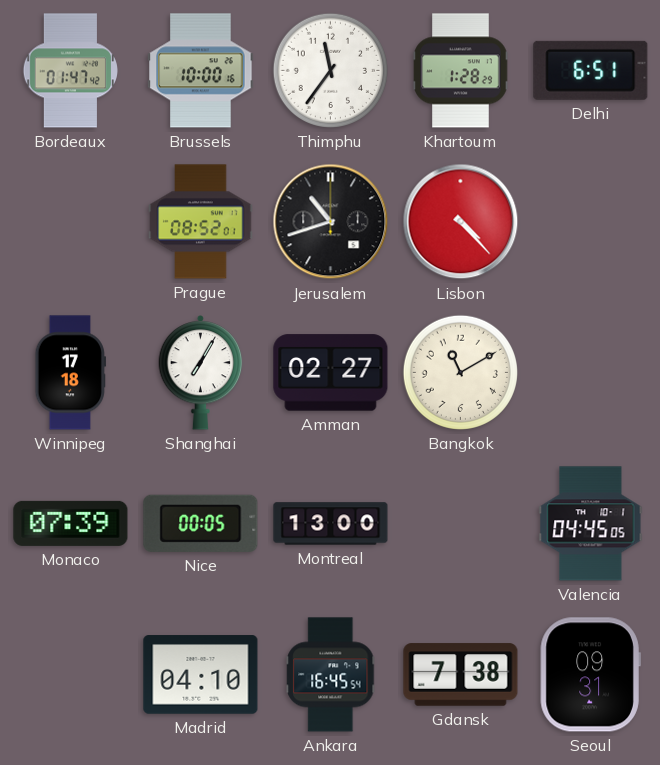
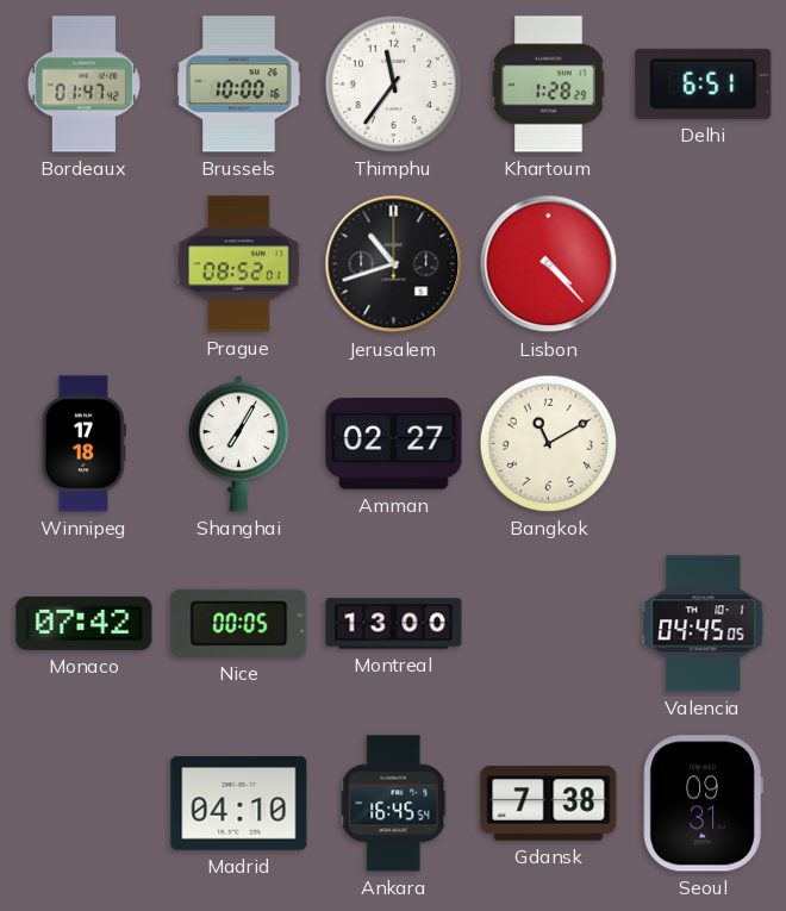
Monaco: 07:39 -> 07:42
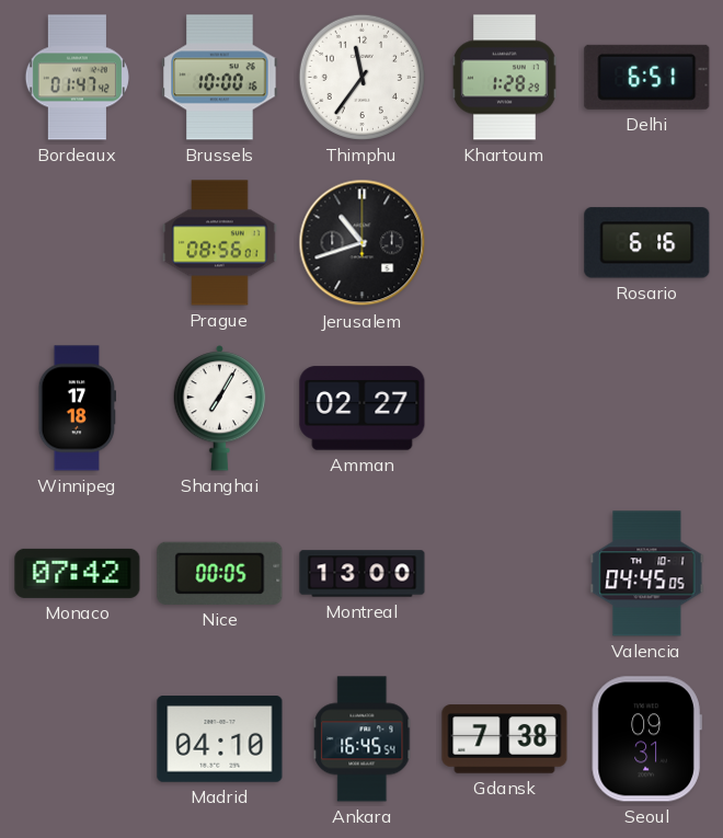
Prague: 08:52 -> 08:56
Lisbon: 4:23 -> none
Rosario: none -> 6:16
Bangkok: 11:10 -> none
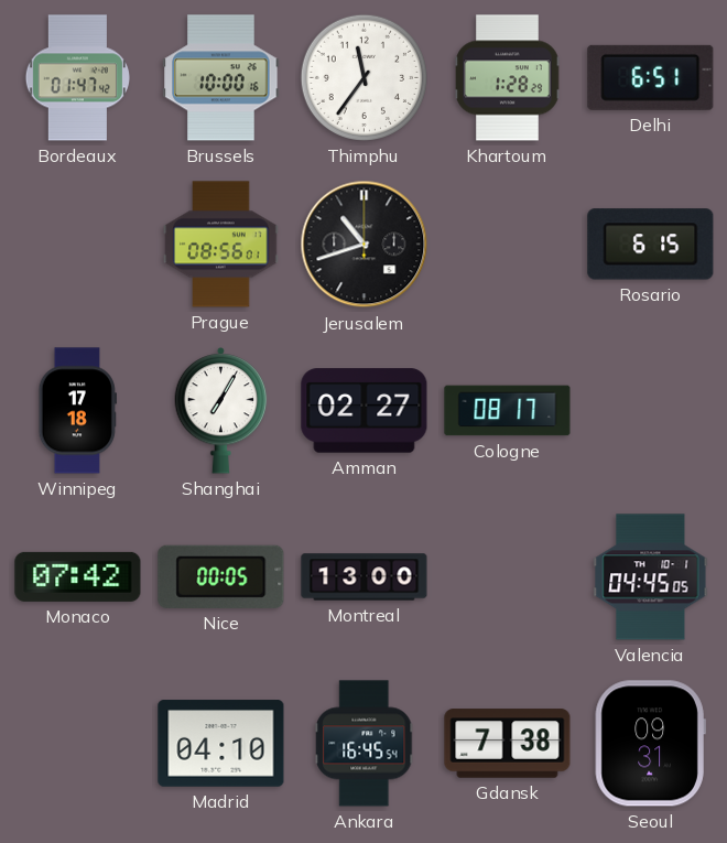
Rosario: 6:16 -> 6:15
Cologne: none -> 08:17
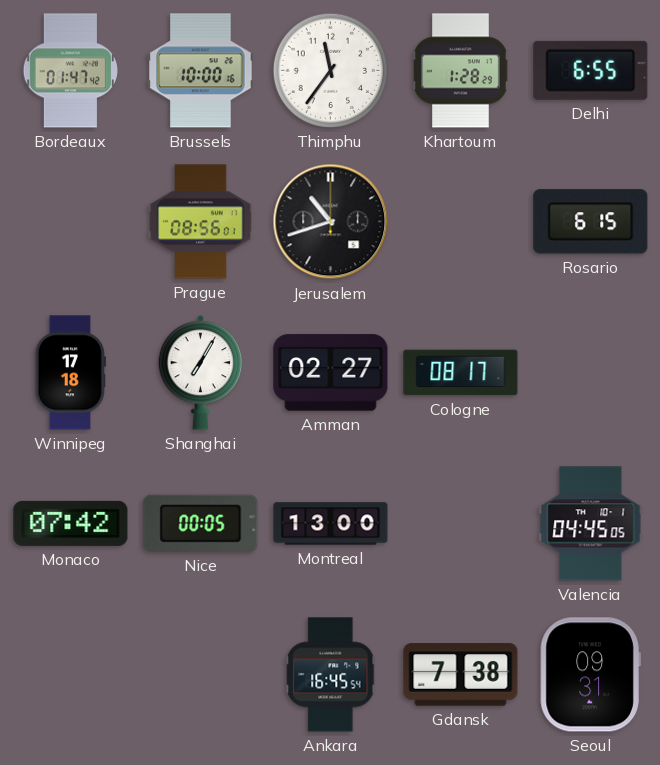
Delhi: 6:51 -> 6:55
Madrid: 04:10 -> none
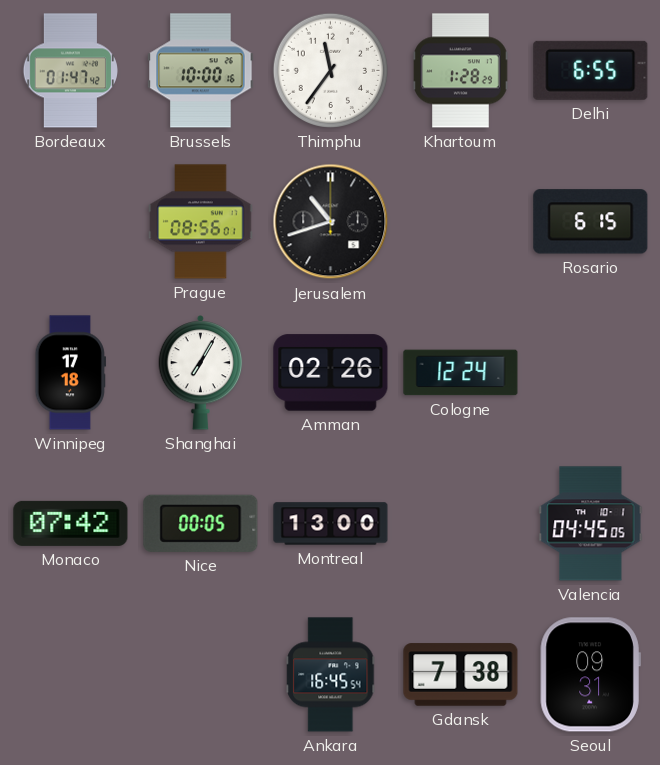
Amman: 02:27 -> 02:26
Cologne: 08:17 -> 12:24
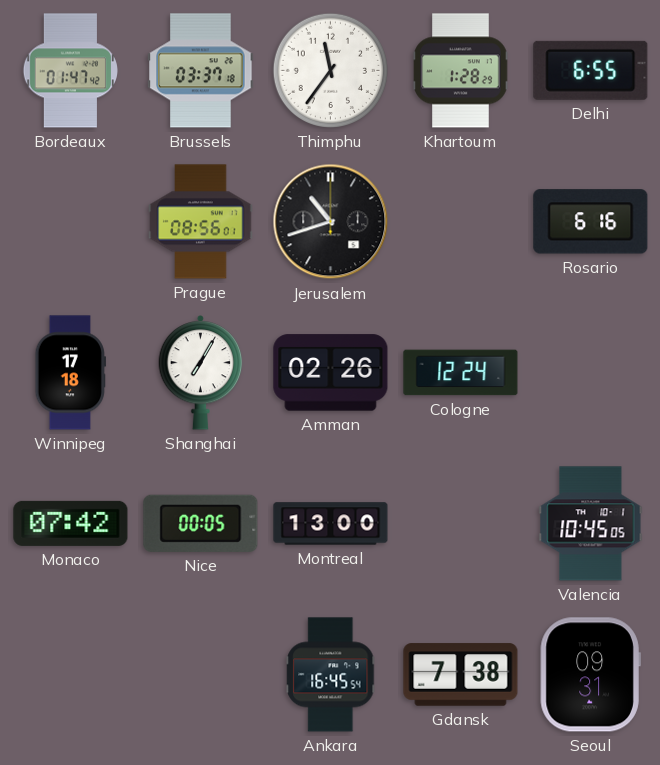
Brussels: 10:00 -> 03:37
Rosario: 6:15 -> 6:16
Valencia: 04:45 -> 10:45
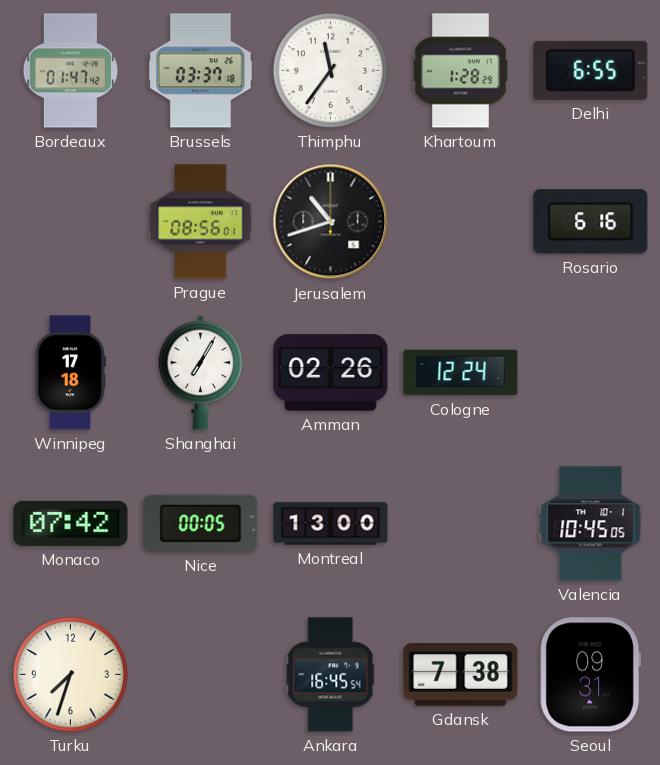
Turku: none -> 7:33
